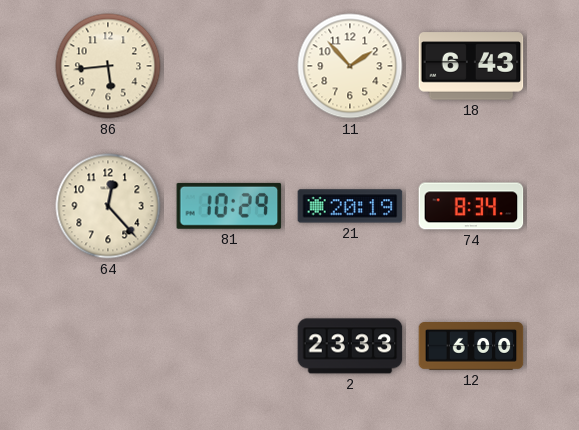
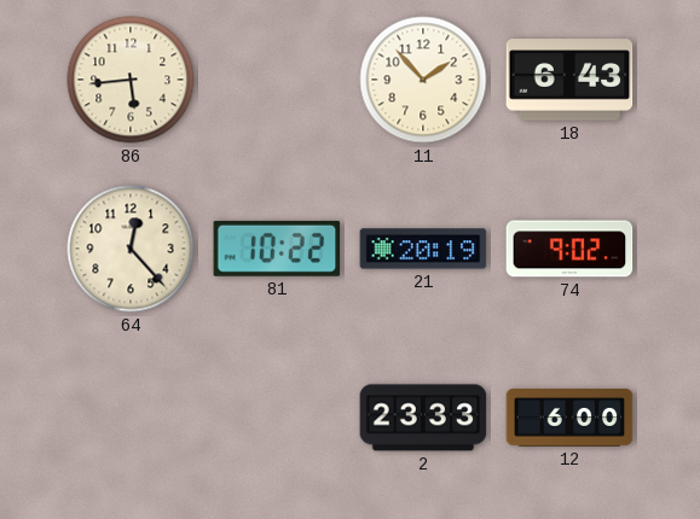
81: 10:29 -> 10:22
74: 8:34 -> 9:02
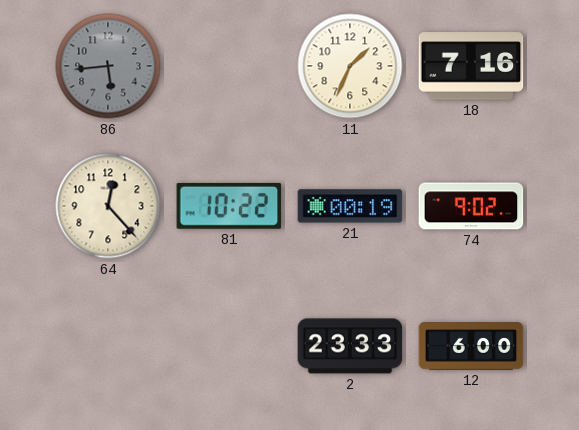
86 dial: cream -> grey
11: 1:53 -> 1:34
18: 6:43 -> 7:16
21: 20:19 -> 00:19
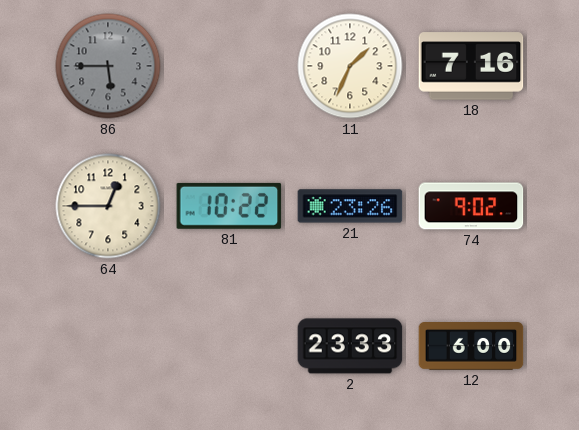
86: 5:44 -> 5:45
64: 12:23 -> 12:45
21: 00:19 -> 23:26
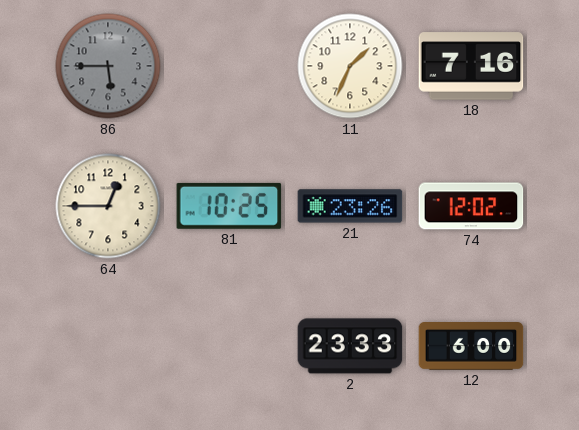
81: 10:22 -> 10:25
74: 9:02 -> 12:02
